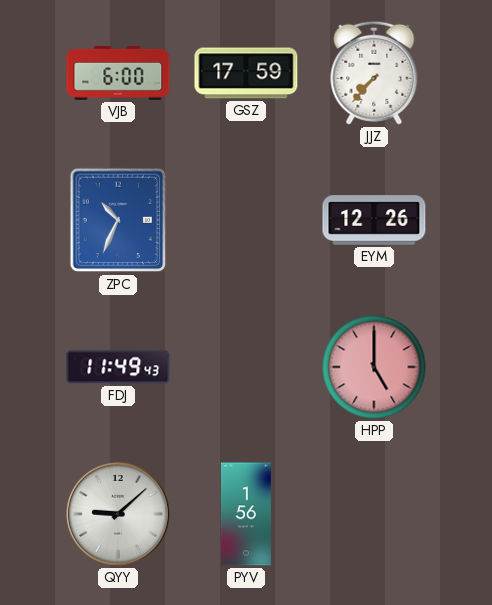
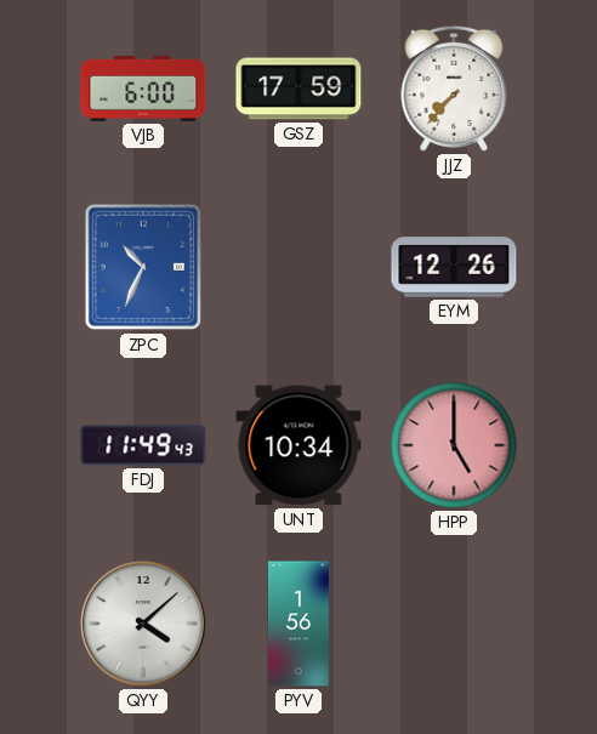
UNT: none -> 10:34
QYY: 9:08 -> 4:08
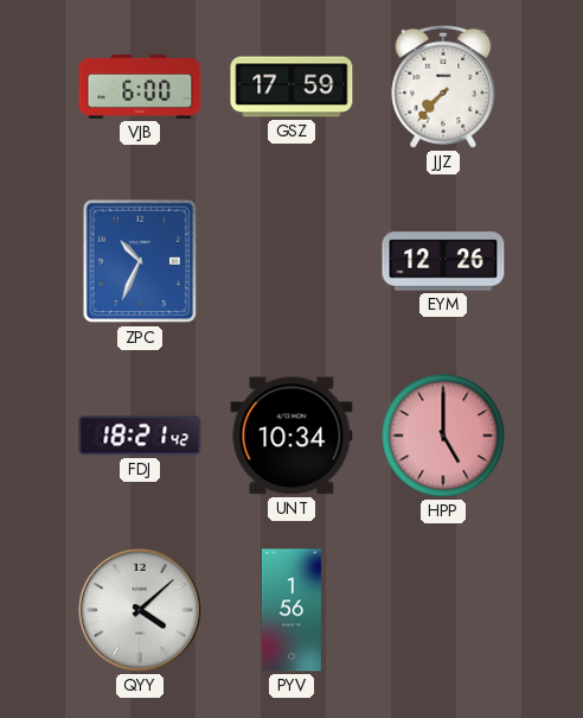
FDJ: 11:49 -> 18:21
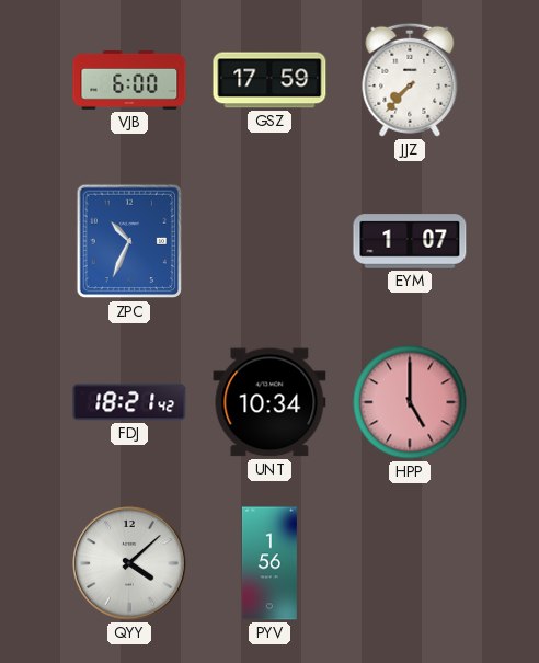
EYM: 12:26 -> 1:07
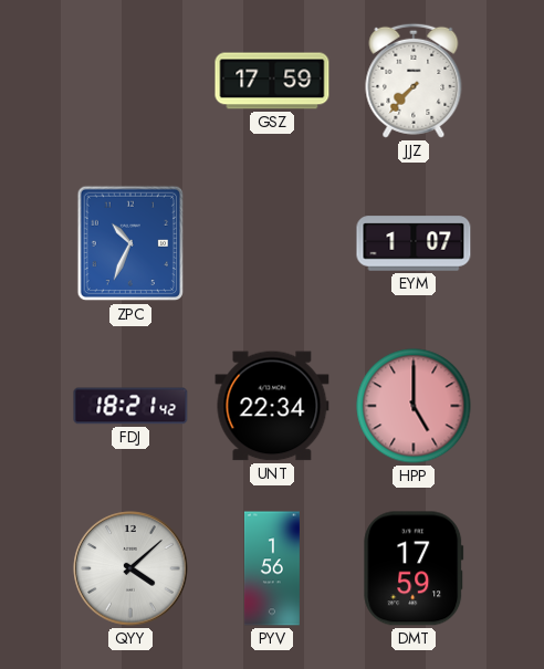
VJB: 6:00 -> none
UNT: 10:34 -> 22:34
DMT: none -> 17:59
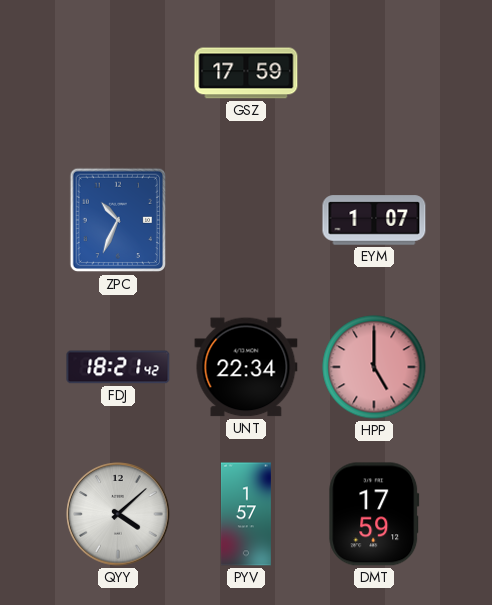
JJZ: 7:37 -> none
PYV: 1:56 -> 1:57
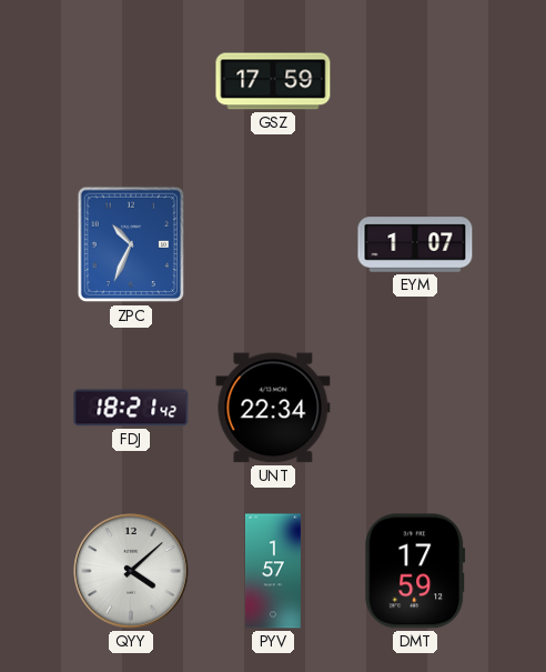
HPP: 5:00 -> none
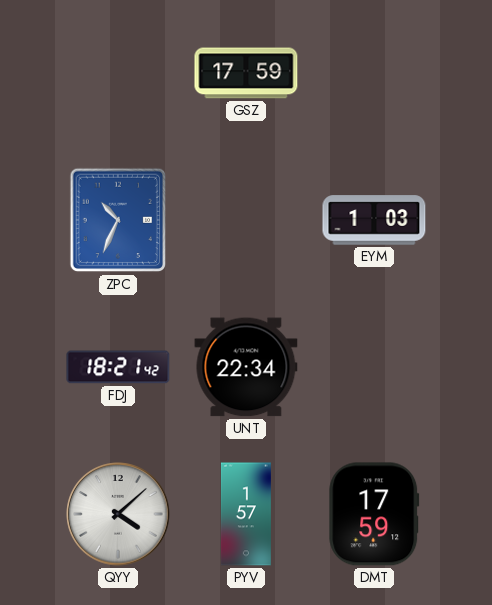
EYM: 1:07 -> 1:03
